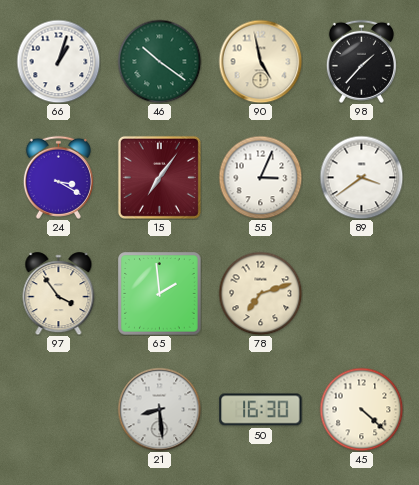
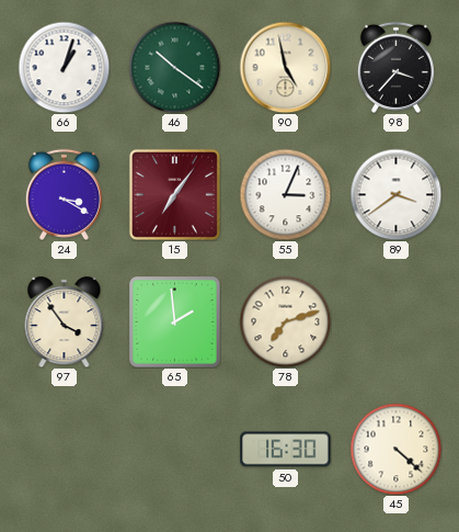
98: 1:37 -> 3:37
21: 8:29 -> none
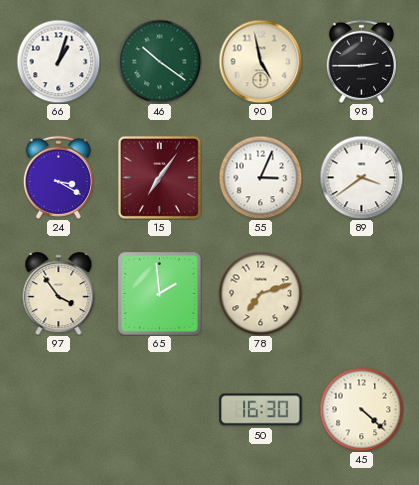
98: 3:37 -> 2:45
